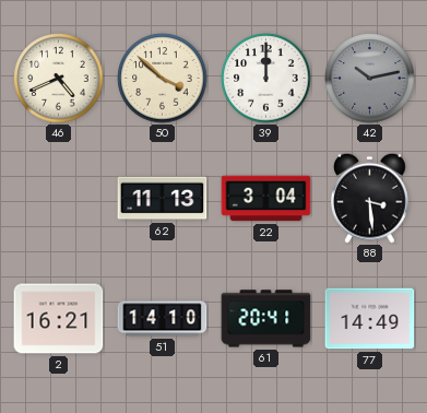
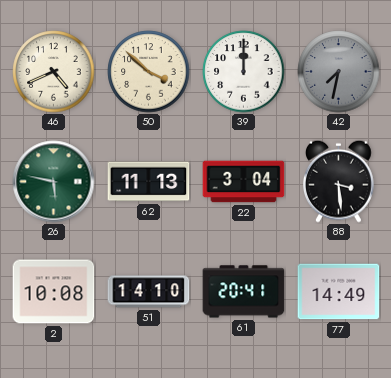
42: 10:13 -> 7:32
26: none -> 5:47
2: 16:21 -> 10:08
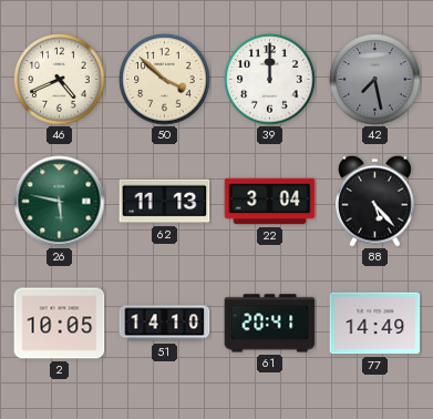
42: 7:32 -> 7:28
88: 3:29 -> 5:23
2: 10:08 -> 10:05
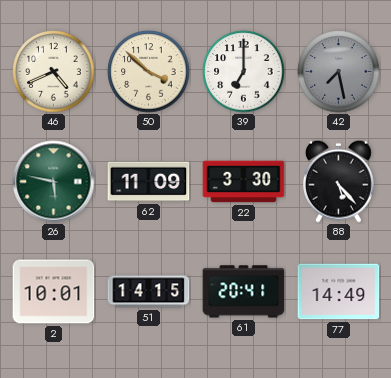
39: 12:00 -> 7:00
62: 11:13 -> 11:09
22: 3:04 -> 3:30
2: 10:05 -> 10:01
51: 14:10 -> 14:15
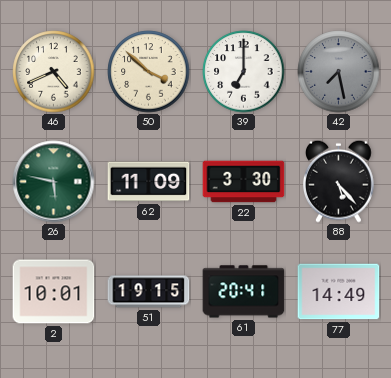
51: 14:15 -> 19:15
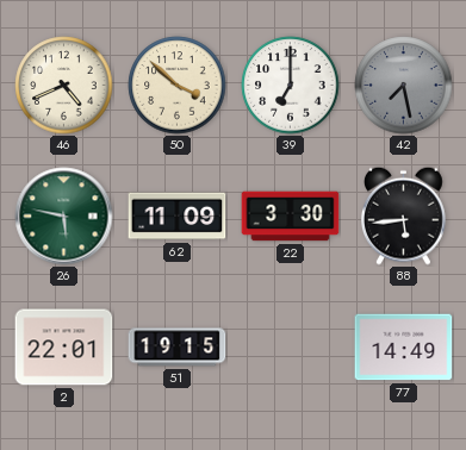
88: 5:23 -> 5:44
2: 10:01 -> 22:01
61: 20:41 -> none
